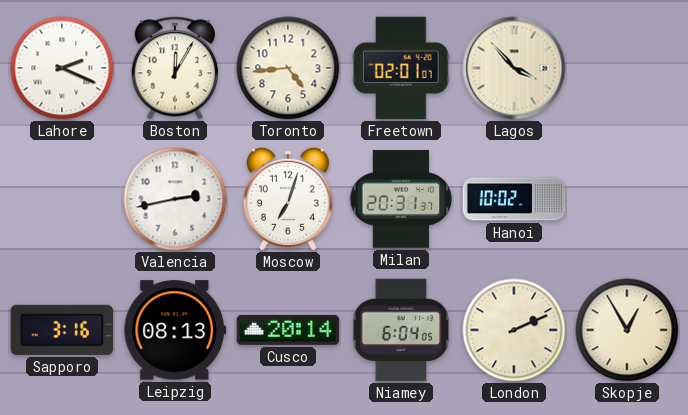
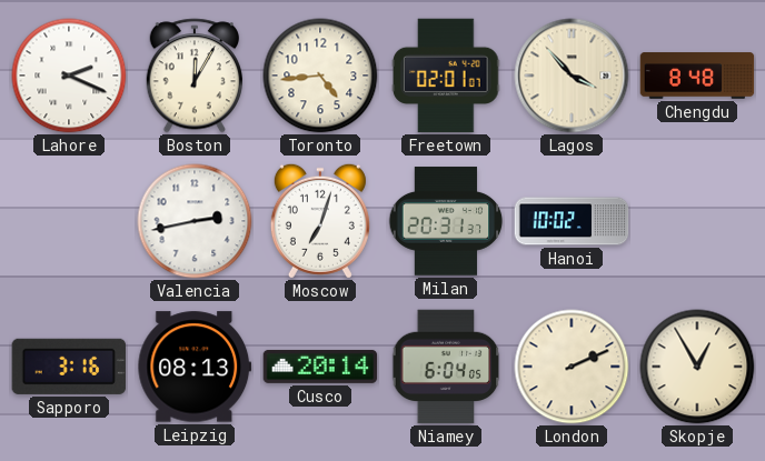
Chengdu: none -> 8:48
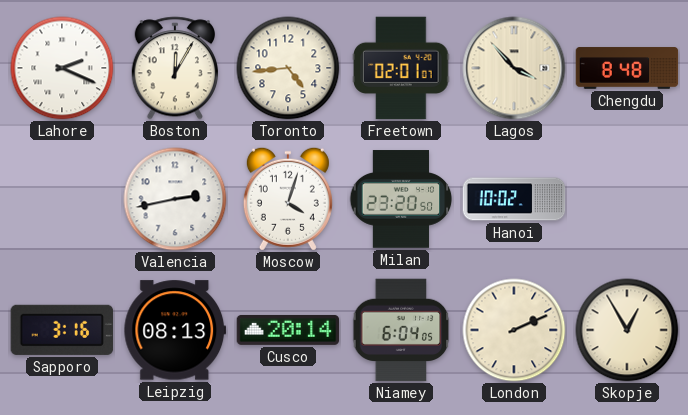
Moscow: 7:03 -> 4:03
Milan: 20:31 -> 23:20
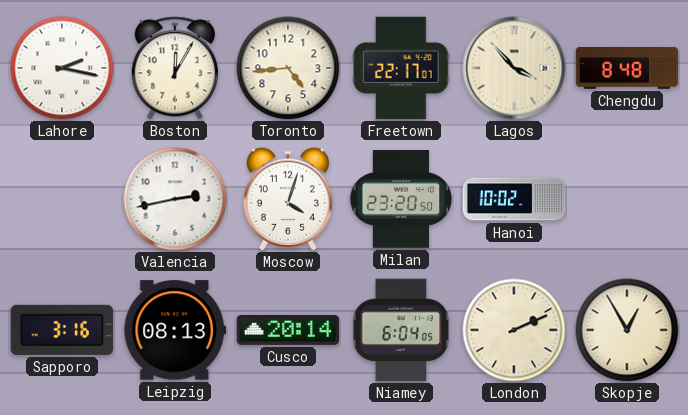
Lahore: 2:19 -> 2:17
Freetown: 02:01 -> 22:17
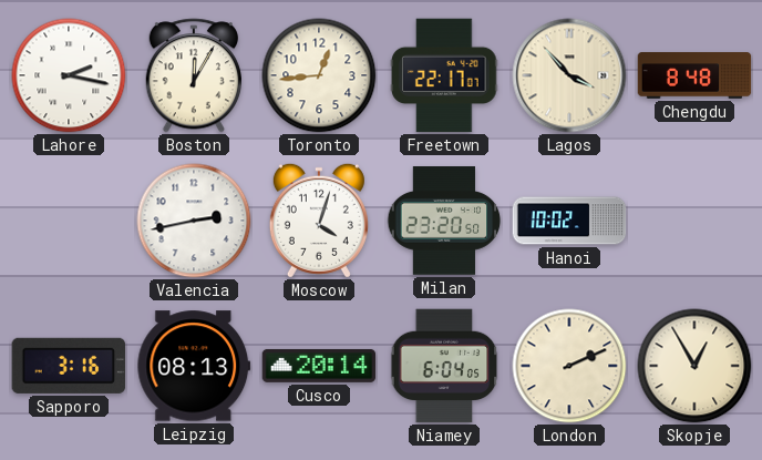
Toronto: 4:44 -> 12:44
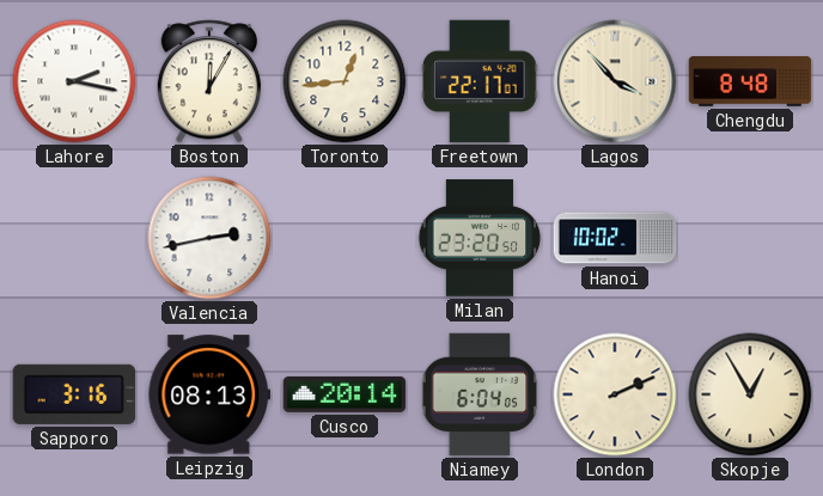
Moscow: 4:03 -> none
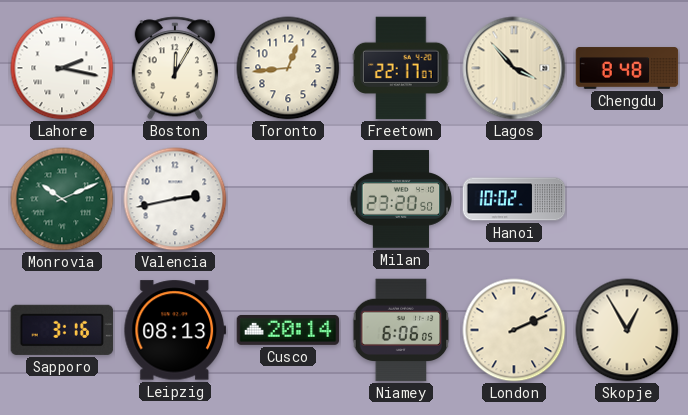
Monrovia: none -> 10:11
Niamey: 6:04 -> 6:06
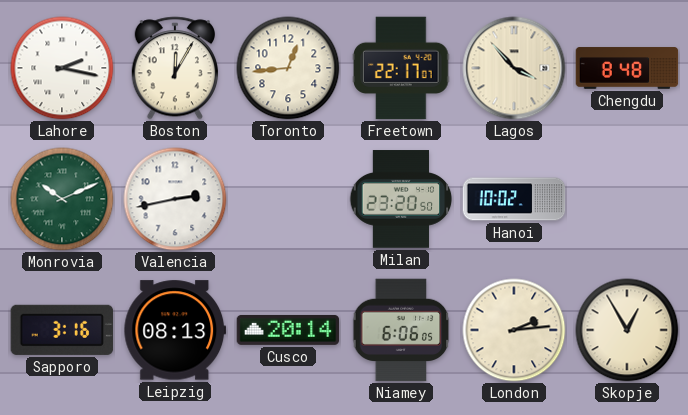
London: 2:11 -> 2:14
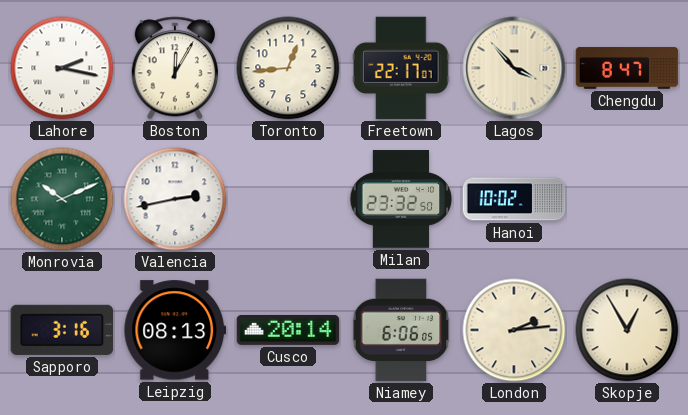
Chengdu: 8:48 -> 8:47
Milan: 23:20 -> 23:32
